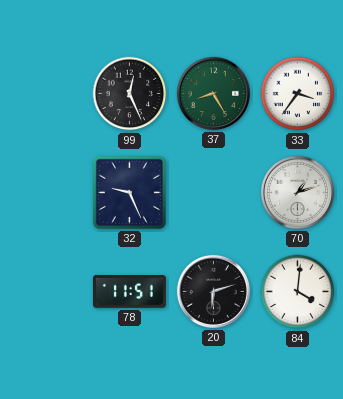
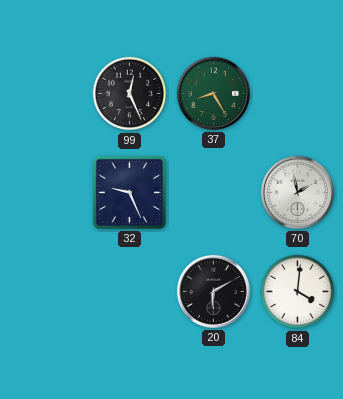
33: 3:36 -> none
70: 1:12 -> 1:58
78: 11:51 -> none
20: 6:12 -> 6:10
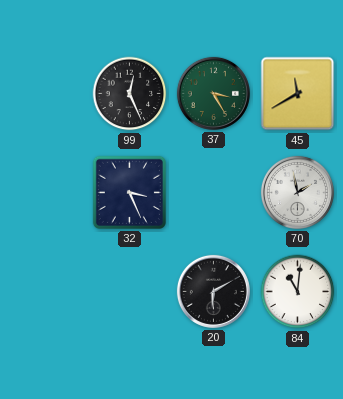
37: 8:25 -> 3:25
45: none -> 11:40
32: 9:26 -> 3:26
84: 4:01 -> 11:01
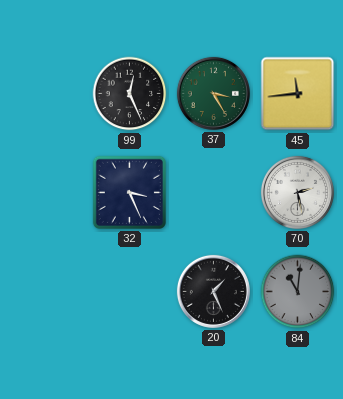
45: 11:40 -> 11:44
70: 1:58 -> 2:28
20: 6:10 -> 1:26
84 dial: white -> grey
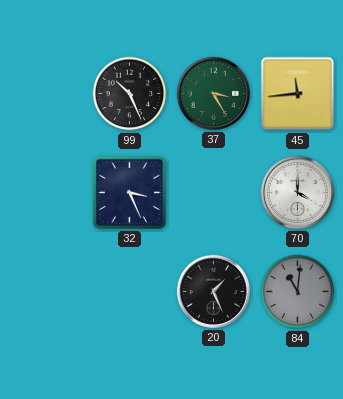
99: 12:26 -> 10:26
70: 2:28 -> 4:00
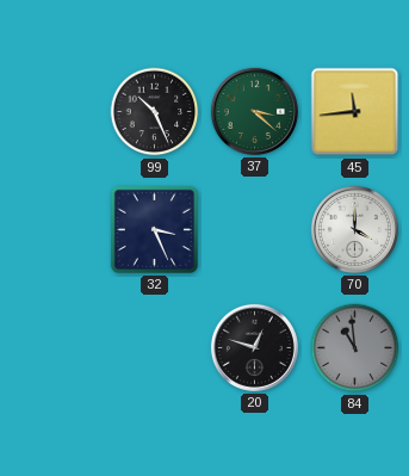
37: 3:25 -> 3:22
20: 1:26 -> 12:48
84: 11:01 -> 10:59
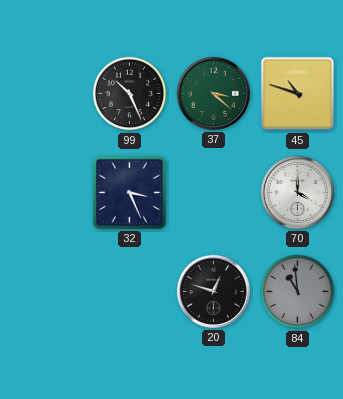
45: 11:44 -> 10:48
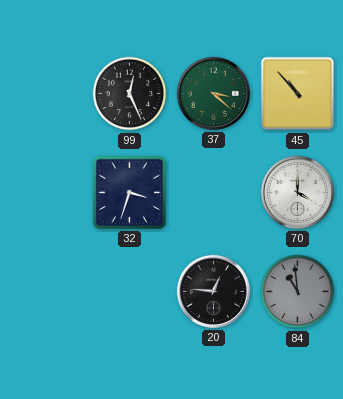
99: 10:26 -> 12:26
45: 10:48 -> 10:53
32: 3:26 -> 3:33
20: 12:48 -> 12:46
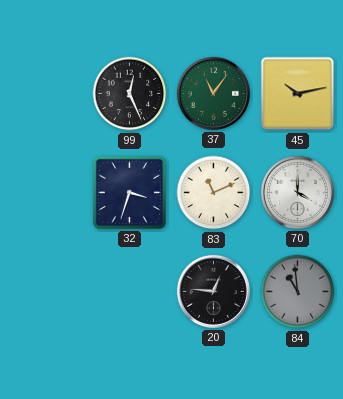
37: 3:22 -> 11:06
45: 10:53 -> 10:13
83: none -> 11:11
